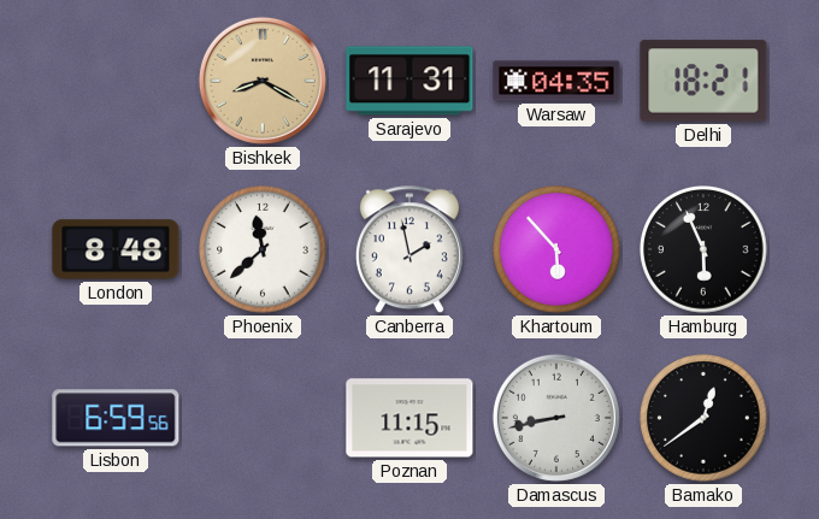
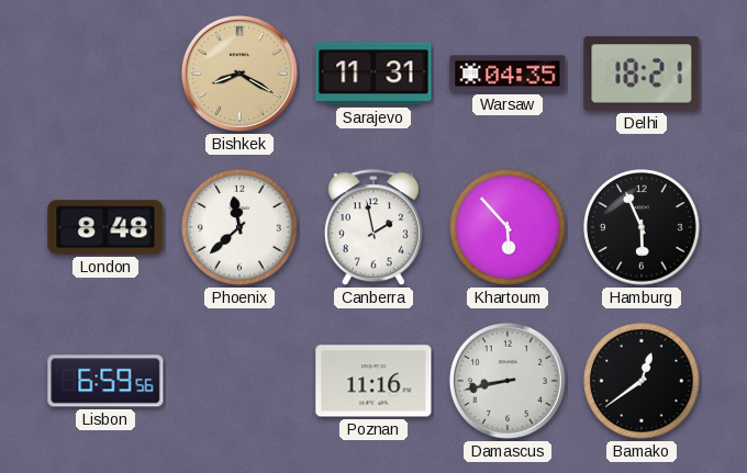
Poznan: 11:15 -> 11:16
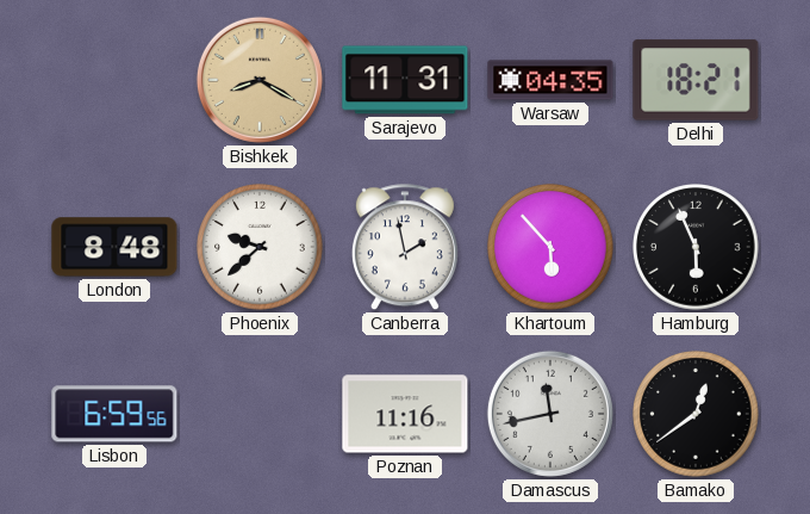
Phoenix: 11:38 -> 9:38
Damascus: 8:43 -> 11:43
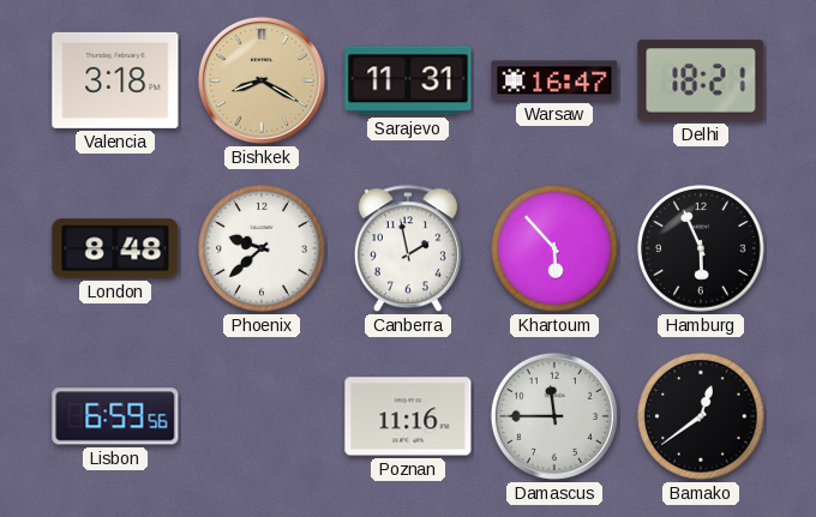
Valencia: none -> 3:18
Warsaw: 04:35 -> 16:47
Damascus: 11:43 -> 11:45
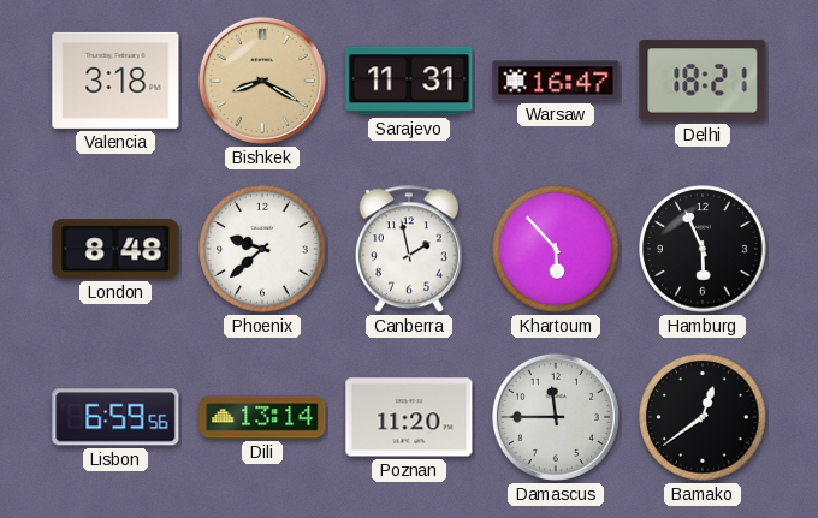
Dili: none -> 13:14
Poznan: 11:16 -> 11:20
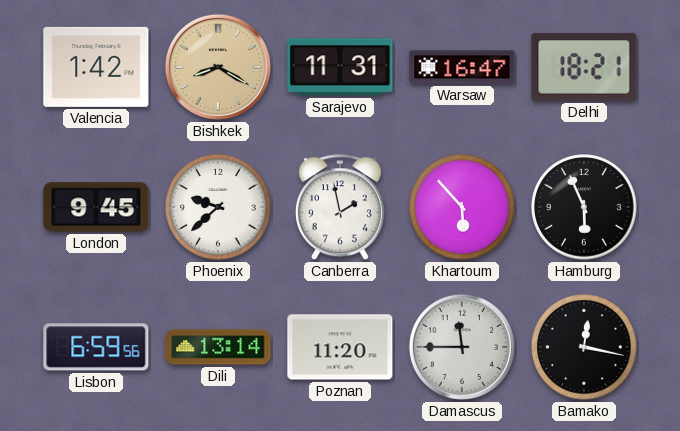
Valencia: 3:18 -> 1:42
London: 8:48 -> 9:45
Bamako: 12:39 -> 12:17
